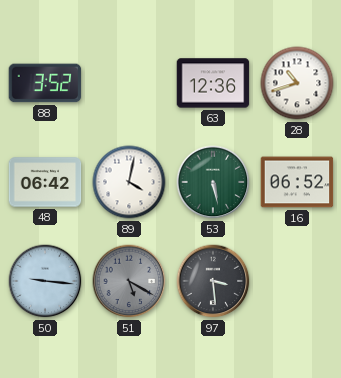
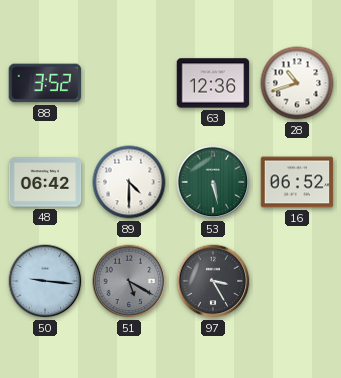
89: 4:02 -> 4:30
97: 3:29 -> 3:25
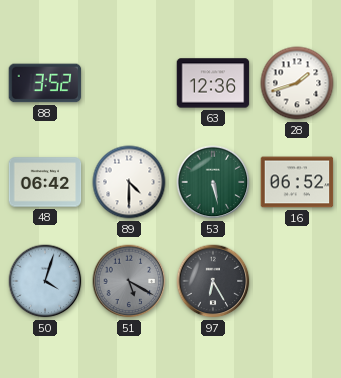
28: 10:42 -> 1:42
50: 9:16 -> 4:03
97: 3:25 -> 6:25
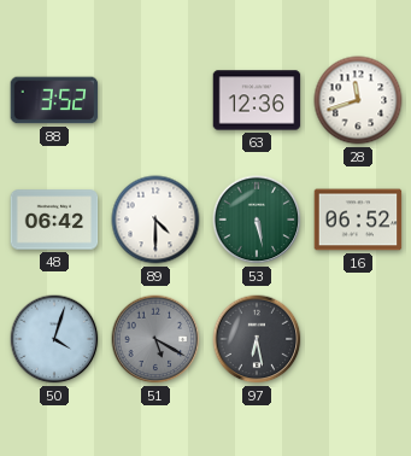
28: 1:42 -> 11:42
97: 6:25 -> 6:28
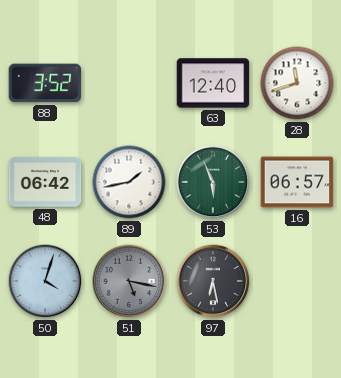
63: 12:36 -> 12:40
89: 4:30 -> 1:43
53: 5:28 -> 5:56
16: 06:52 -> 06:57
51: 5:20 -> 5:17
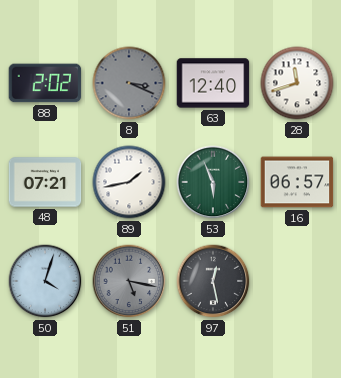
88: 3:52 -> 2:02
8: none -> 3:19
48: 06:42 -> 07:21
97: 6:28 -> 12:28
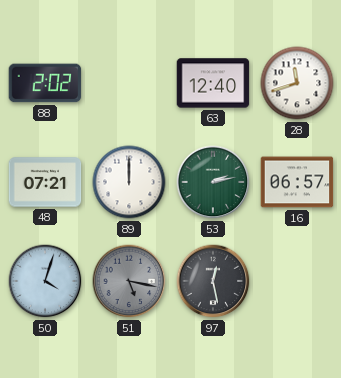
8: 3:19 -> none
89: 1:43 -> 12:00
53: 5:56 -> 2:13
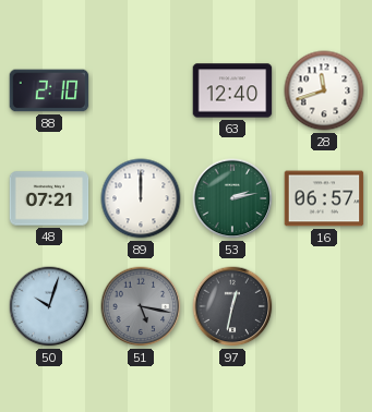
88: 2:02 -> 2:10
50: 4:03 -> 10:03
97: 12:28 -> 12:32
